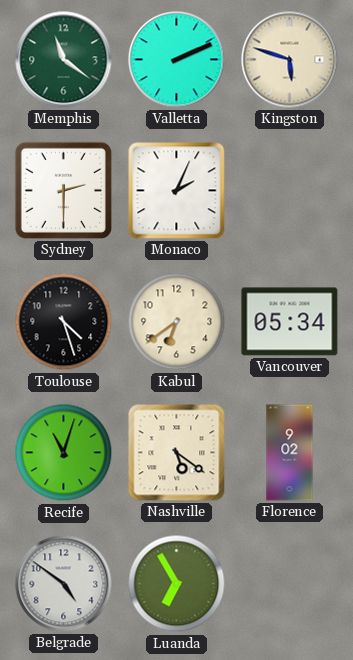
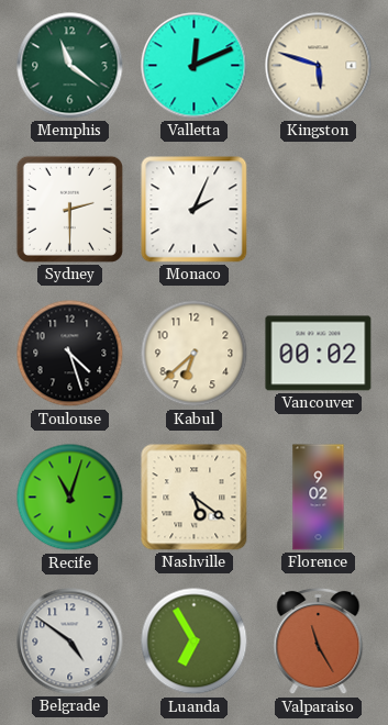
Valletta: 2:11 -> 12:11
Kabul: 6:39 -> 6:38
Vancouver: 05:34 -> 00:02
Valparaiso: none -> 11:25
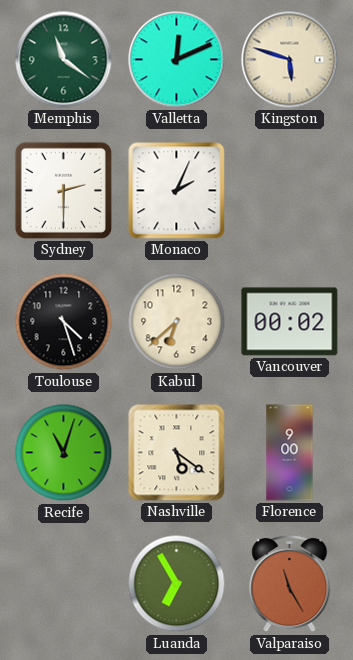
Florence: 9:02 -> 9:00
Belgrade: 4:51 -> none
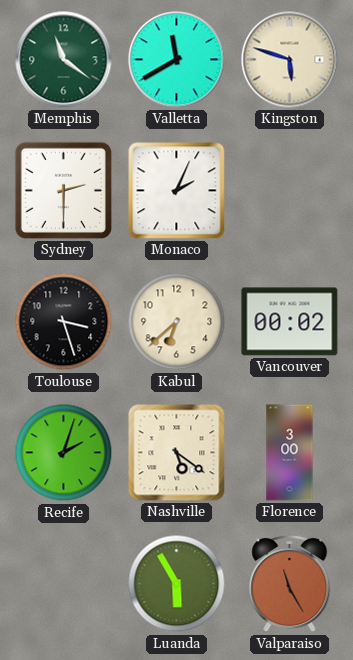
Valletta: 12:11 -> 11:40
Toulouse: 4:27 -> 3:27
Recife: 11:03 -> 2:03
Florence: 9:00 -> 3:00
Luanda: 6:55 -> 5:55
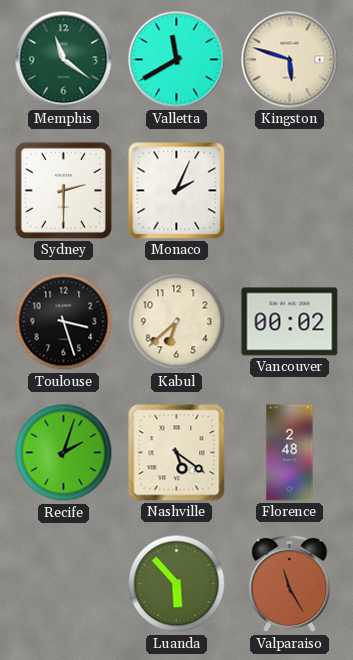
Florence: 3:00 -> 2:48
Luanda: 5:55 -> 5:53
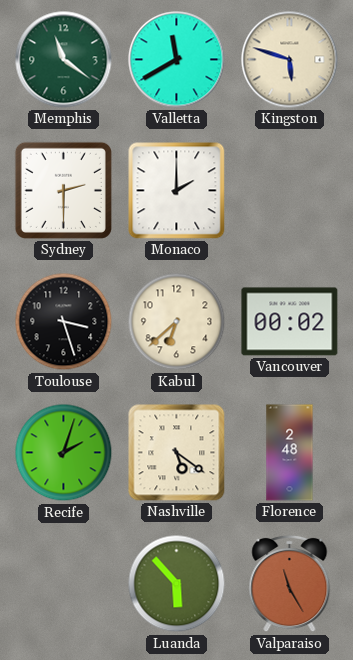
Monaco: 2:04 -> 2:00
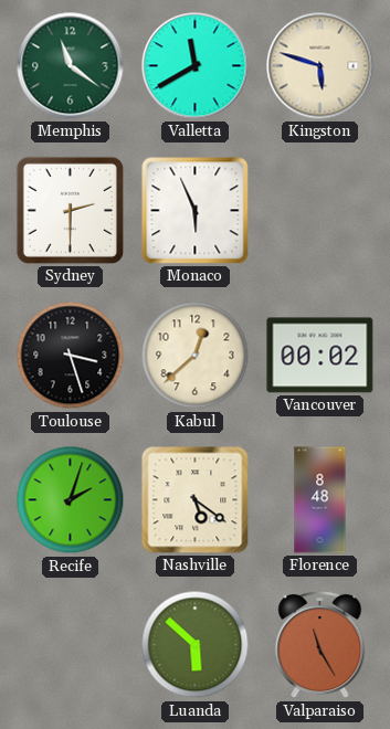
Monaco: 2:00 -> 5:56
Kabul: 6:38 -> 12:38
Florence: 2:48 -> 8:48
Luanda: 5:53 -> 5:52
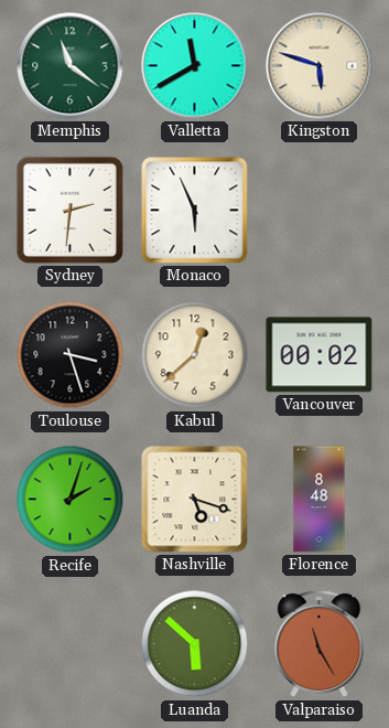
Sydney: 2:30 -> 2:31
Nashville: 5:21 -> 5:18
